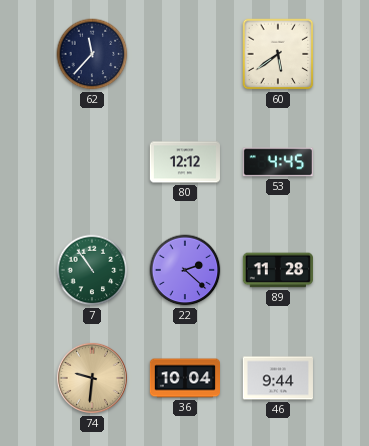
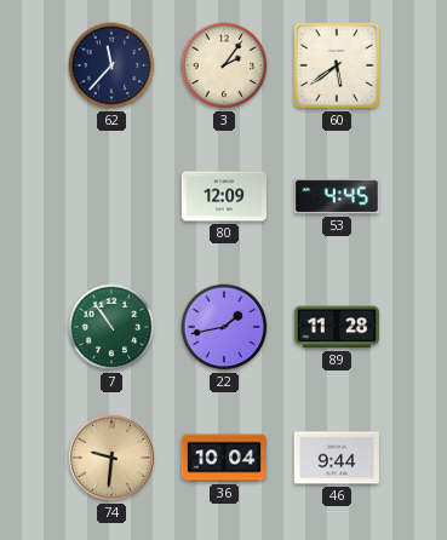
3: none -> 2:06
80: 12:12 -> 12:09
22: 2:22 -> 1:43
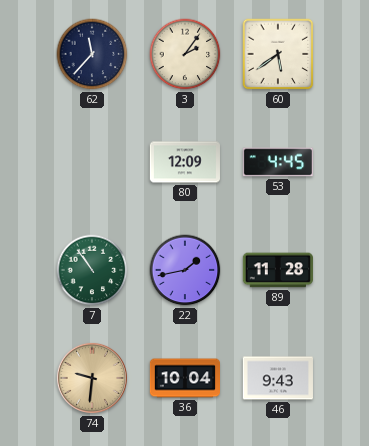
46: 9:44 -> 9:43
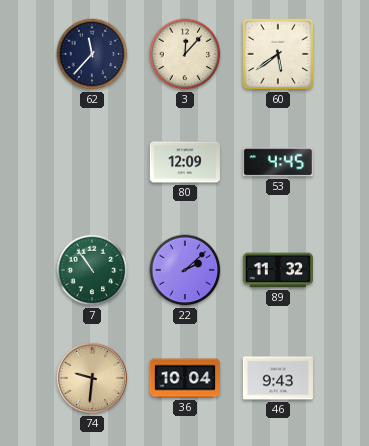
3: 2:06 -> 12:07
22: 1:43 -> 2:08
89: 11:28 -> 11:32
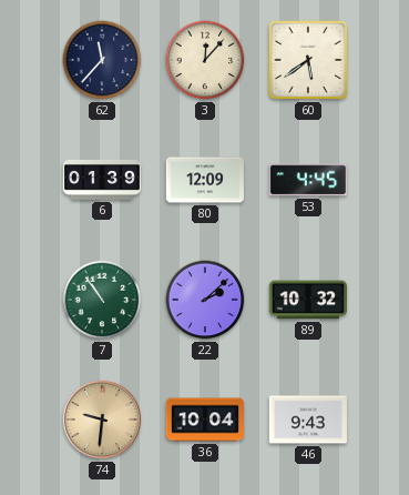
6: none -> 01:39
89: 11:32 -> 10:32
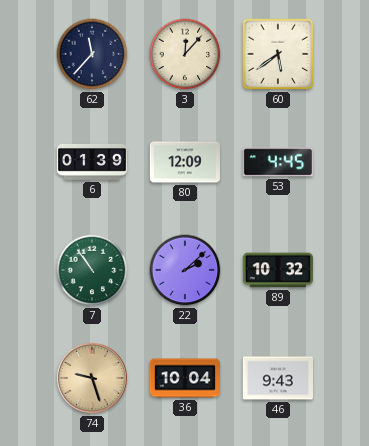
74: 9:31 -> 9:27
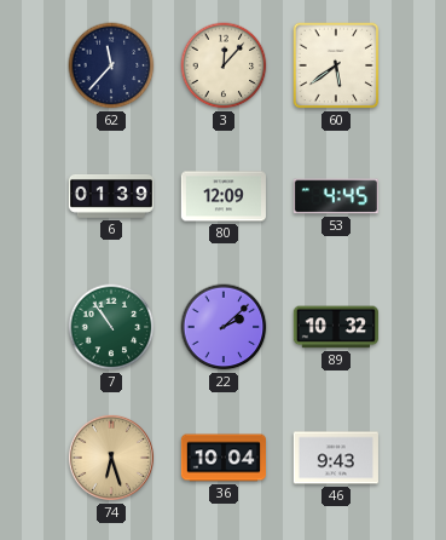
74: 9:27 -> 6:27
